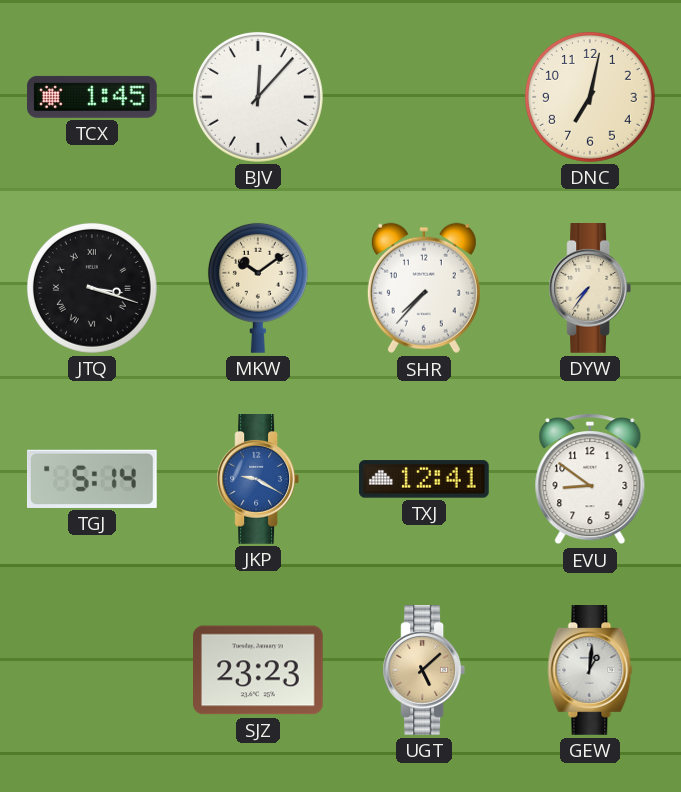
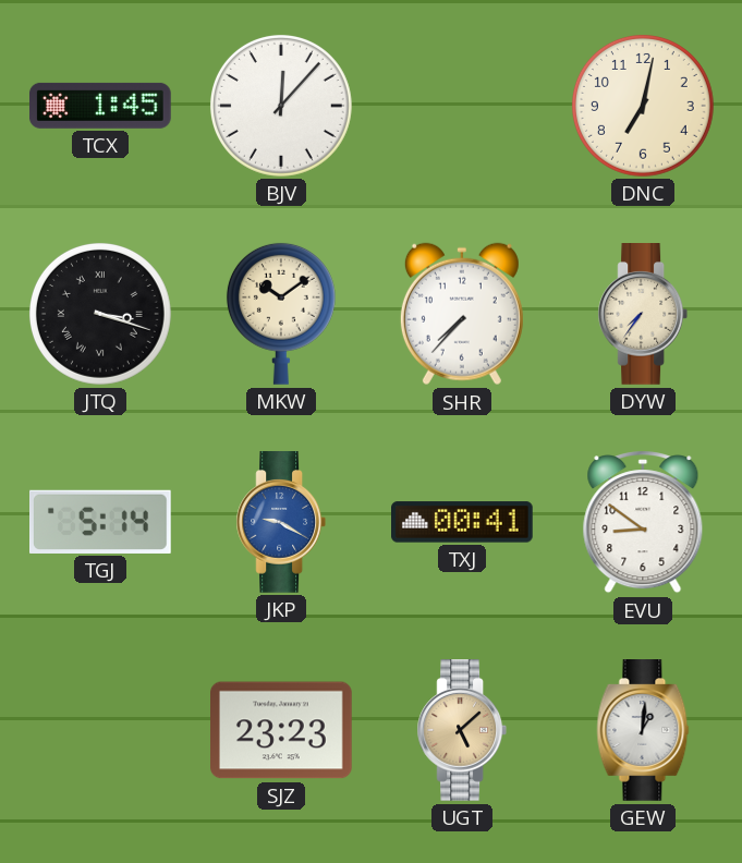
TXJ: 12:41 -> 00:41
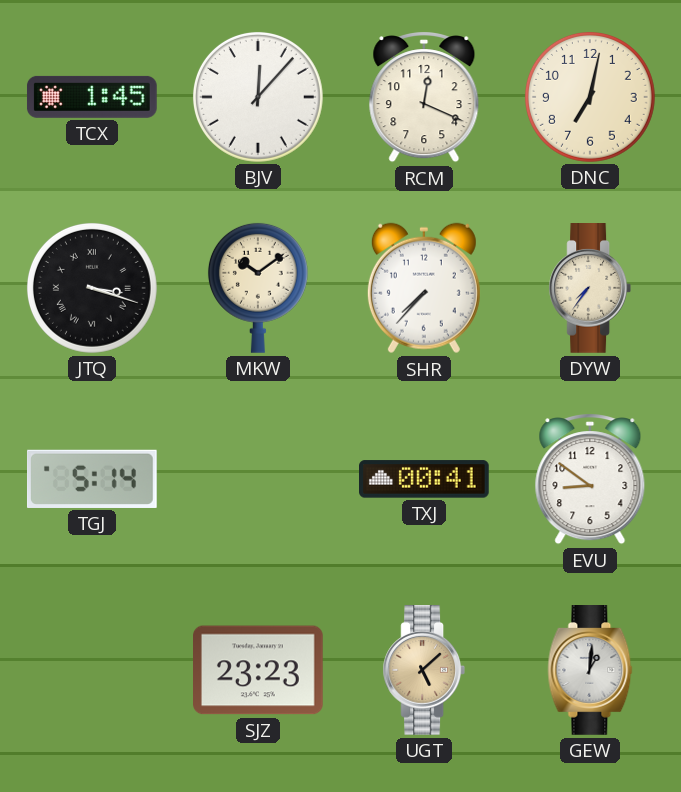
RCM: none -> 12:19
JKP: 9:20 -> none
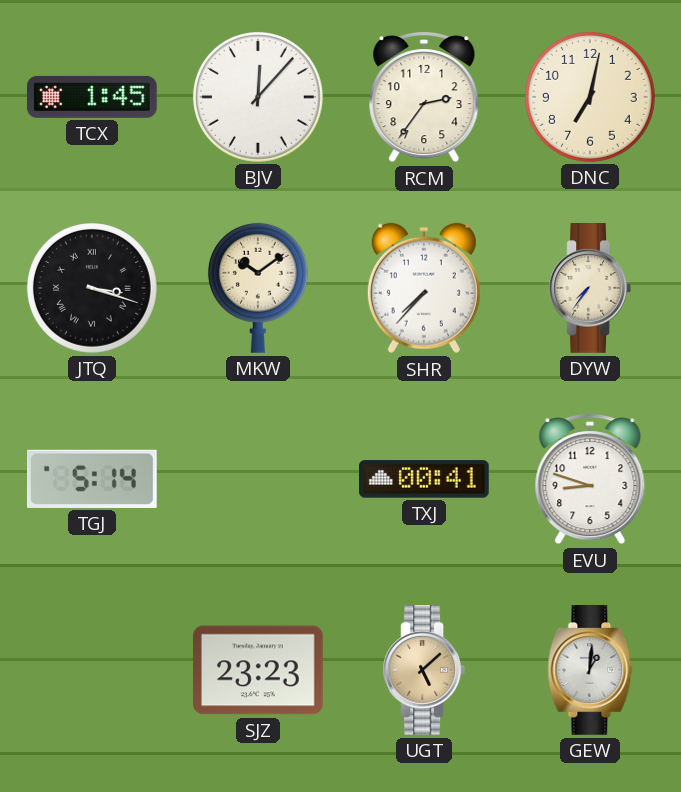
RCM: 12:19 -> 2:36
EVU: 8:51 -> 8:48
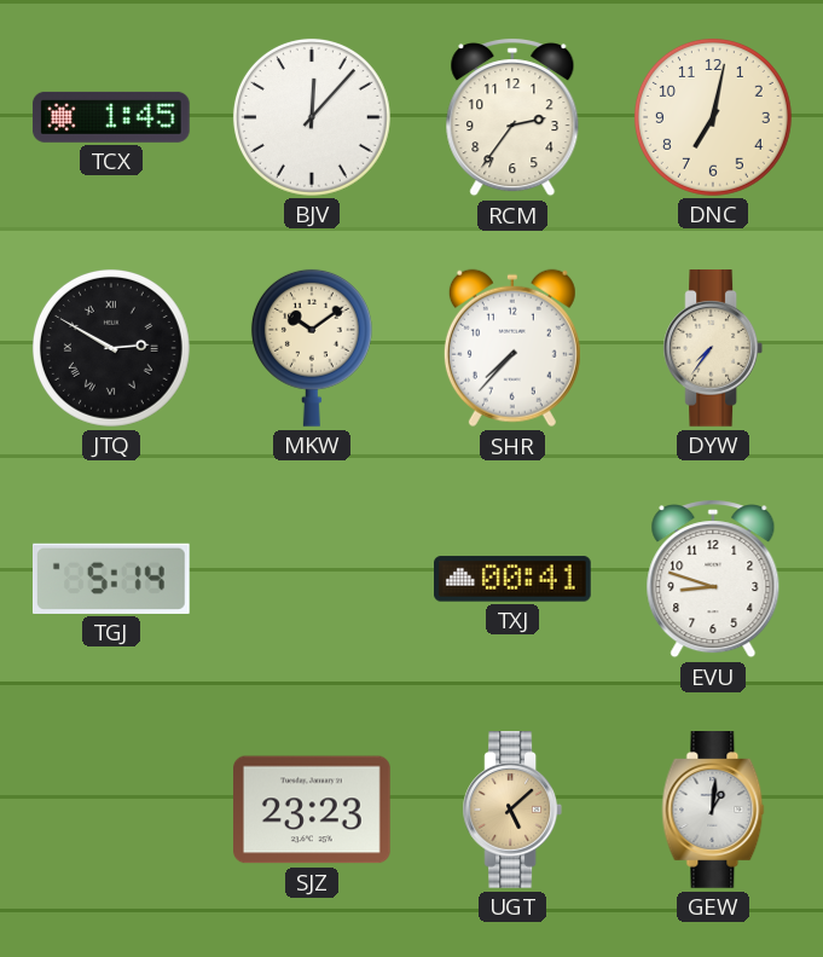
JTQ: 3:18 -> 2:50
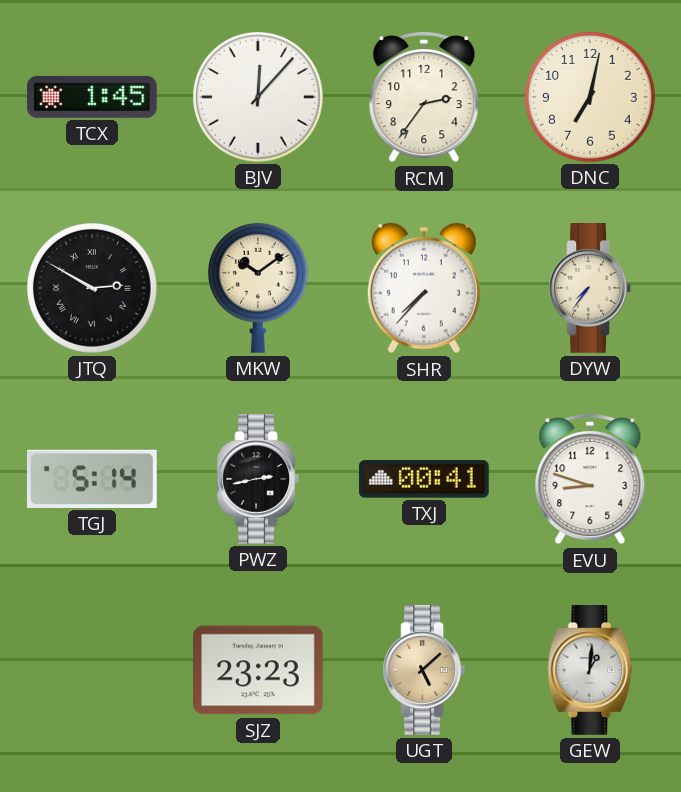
PWZ: none -> 2:43
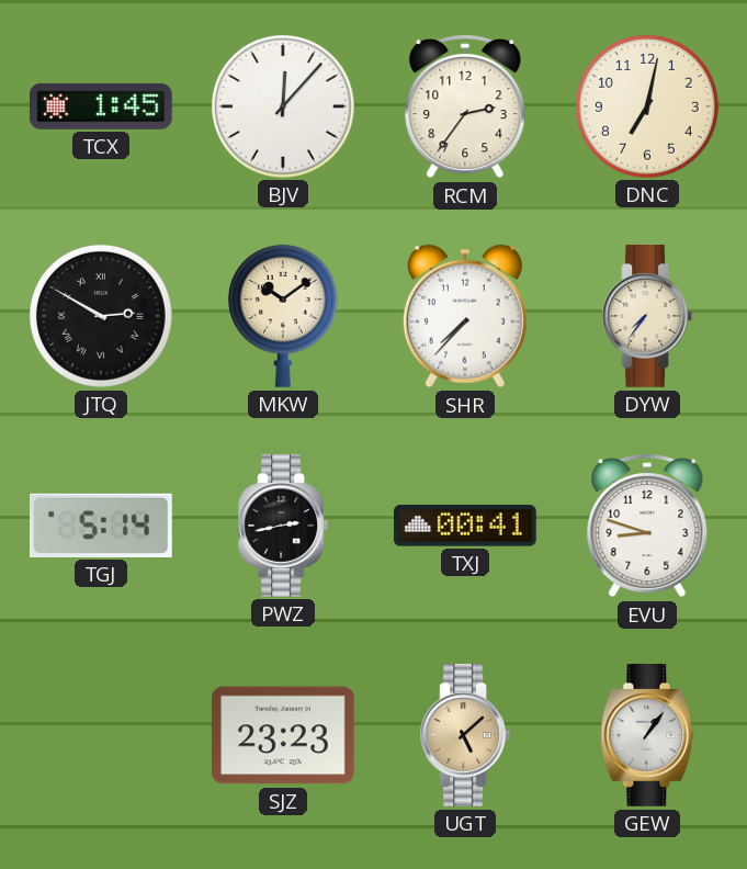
GEW: 1:01 -> 1:06
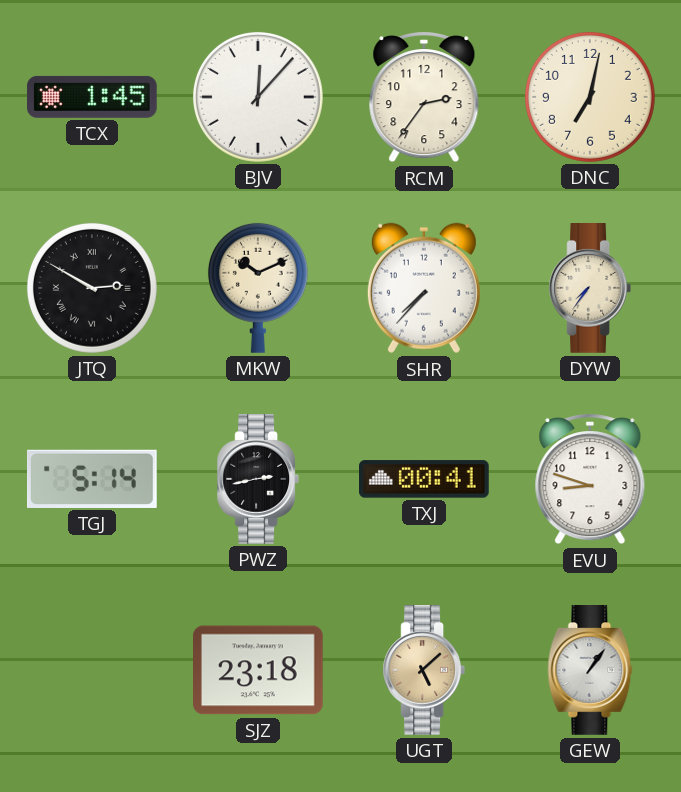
MKW: 10:09 -> 10:11
SJZ: 23:23 -> 23:18
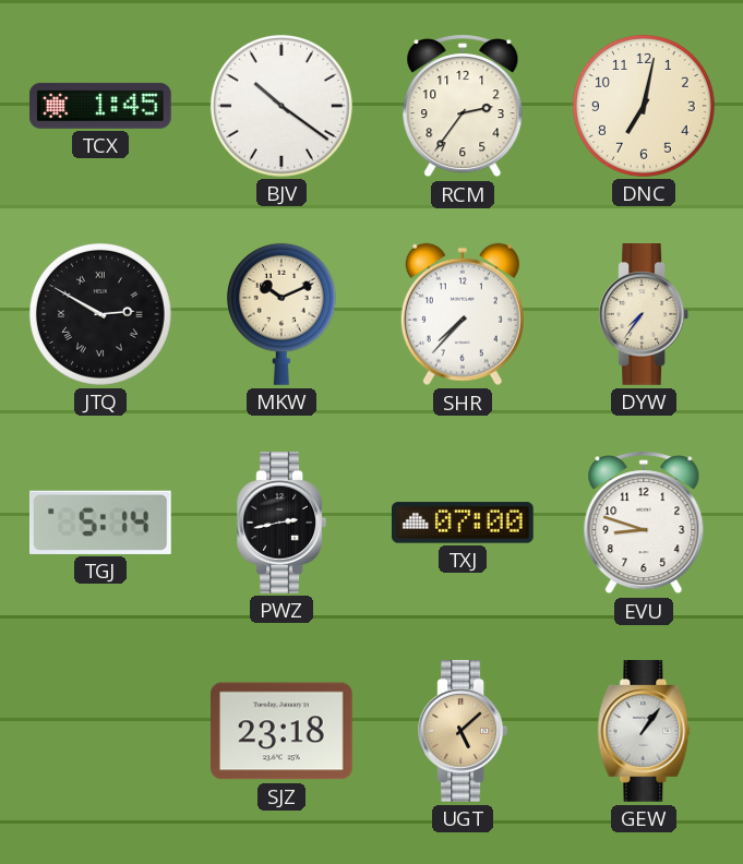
BJV: 12:07 -> 10:21
TXJ: 00:41 -> 07:00
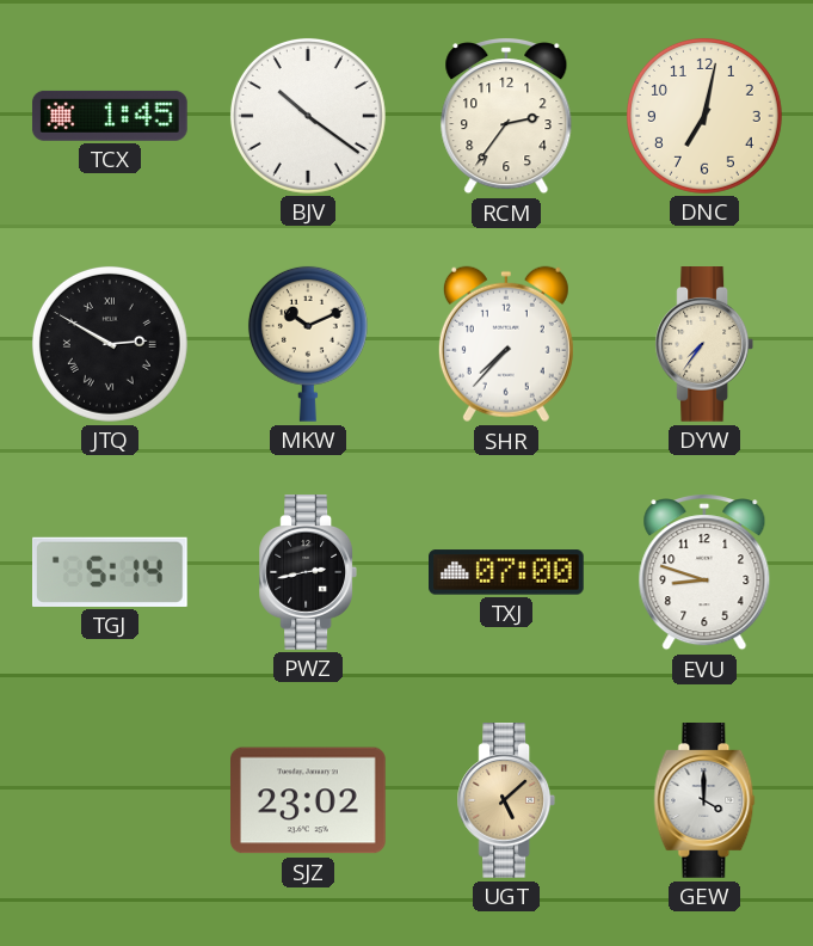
SJZ: 23:18 -> 23:02
GEW: 1:06 -> 4:00
